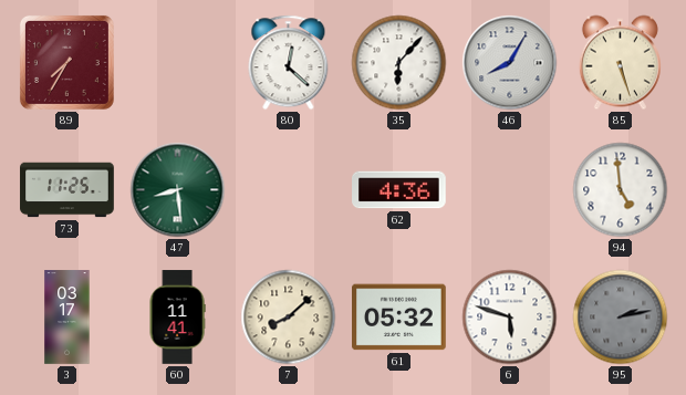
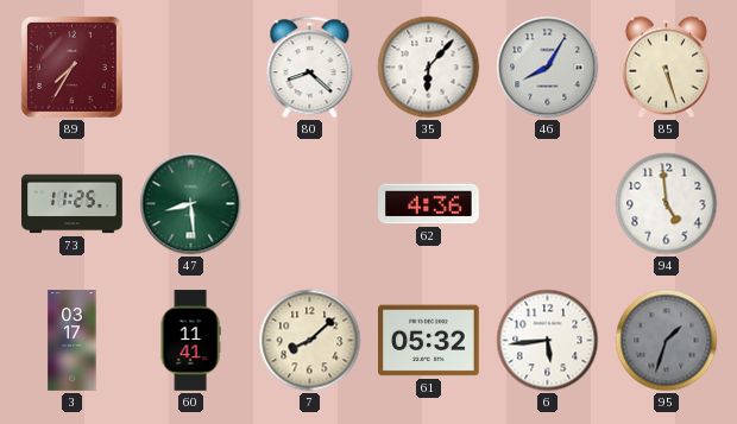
80: 12:22 -> 8:22
6: 5:48 -> 5:44
95: 2:13 -> 1:33
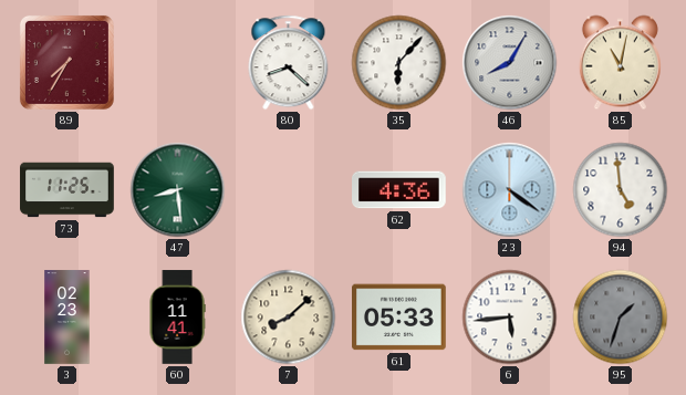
85: 5:27 -> 11:02
23: none -> 4:21
3: 03:17 -> 02:23
61: 05:32 -> 05:33
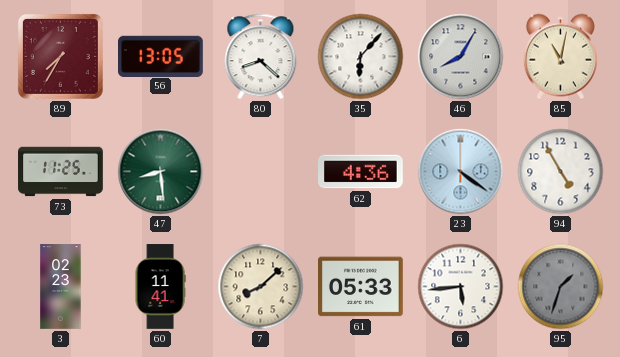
56: none -> 13:05
94: 4:59 -> 4:55
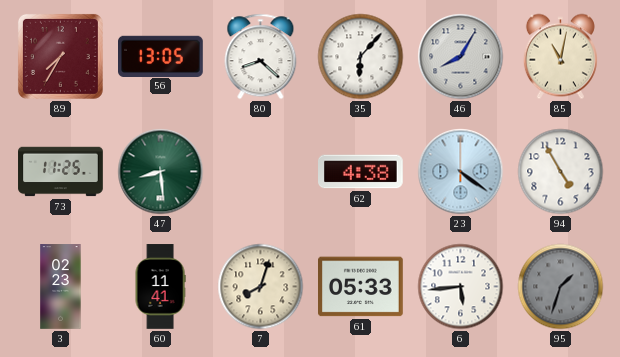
62: 4:36 -> 4:38
7: 8:08 -> 8:03
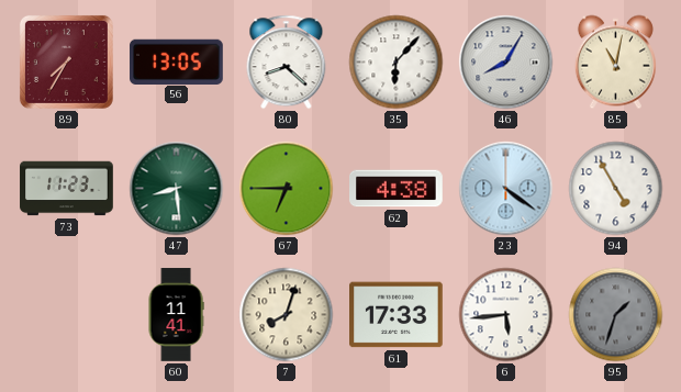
73: 11:25 -> 11:23
67: none -> 6:45
3: 02:23 -> none
61: 05:33 -> 17:33
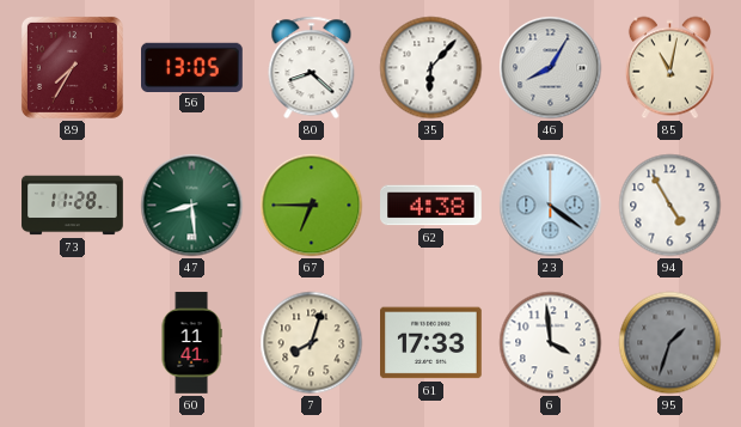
73: 11:23 -> 11:28
6: 5:44 -> 3:59
